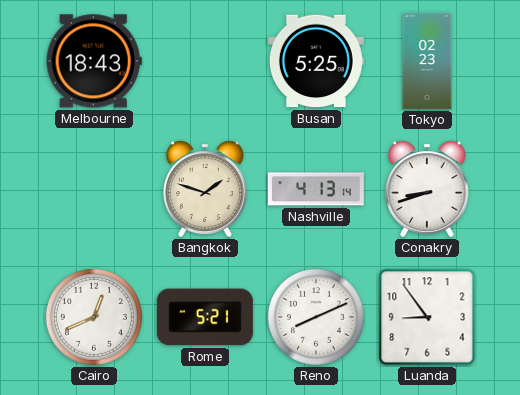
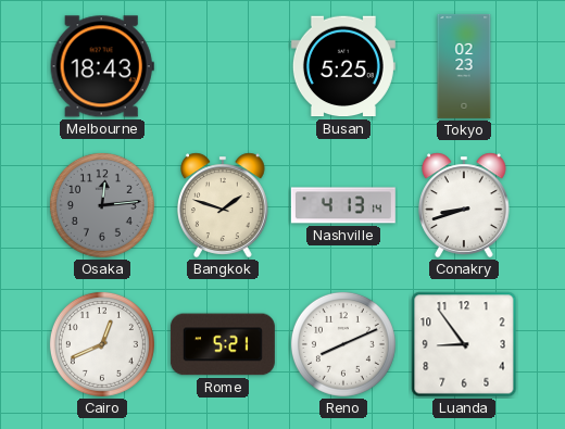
Osaka: none -> 12:14
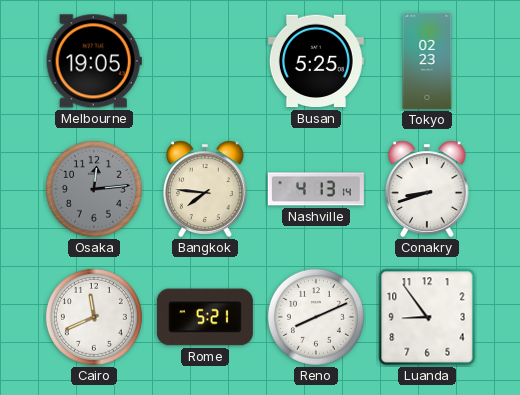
Melbourne: 18:43 -> 19:05
Bangkok: 1:48 -> 7:46
Cairo: 12:41 -> 11:41
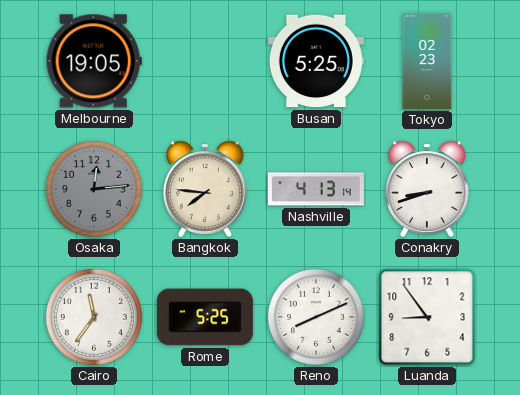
Cairo: 11:41 -> 11:36
Rome: 5:21 -> 5:25
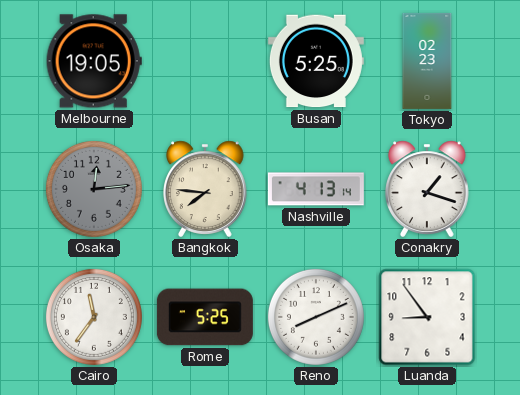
Conakry: 8:42 -> 1:18
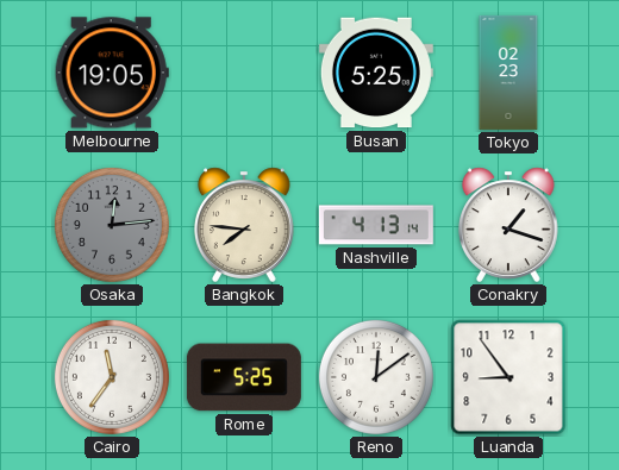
Reno: 8:11 -> 12:09
